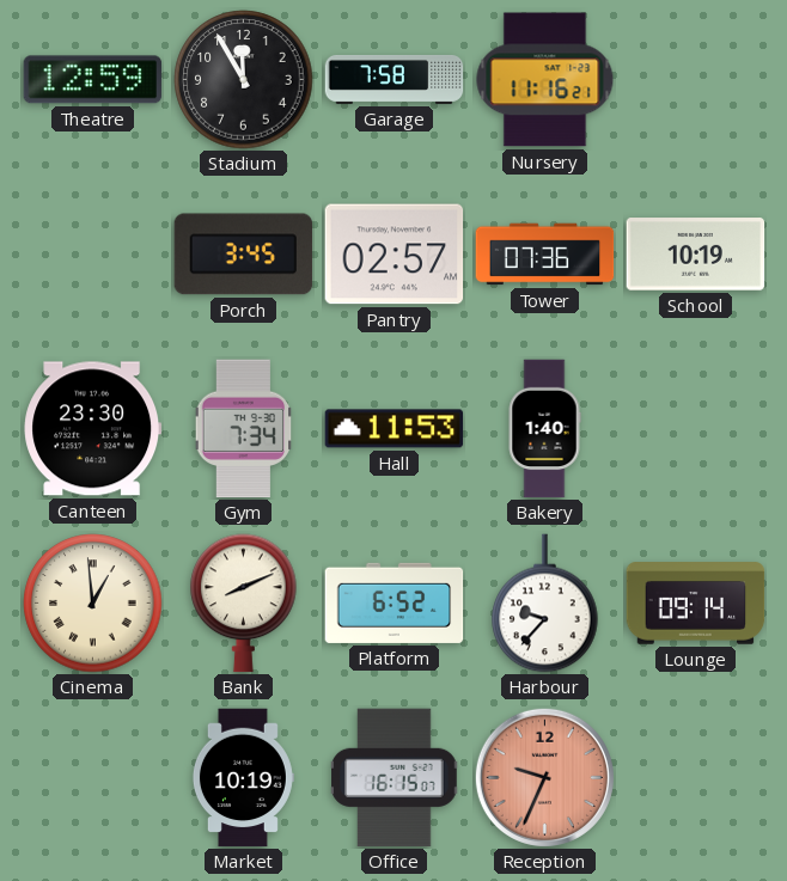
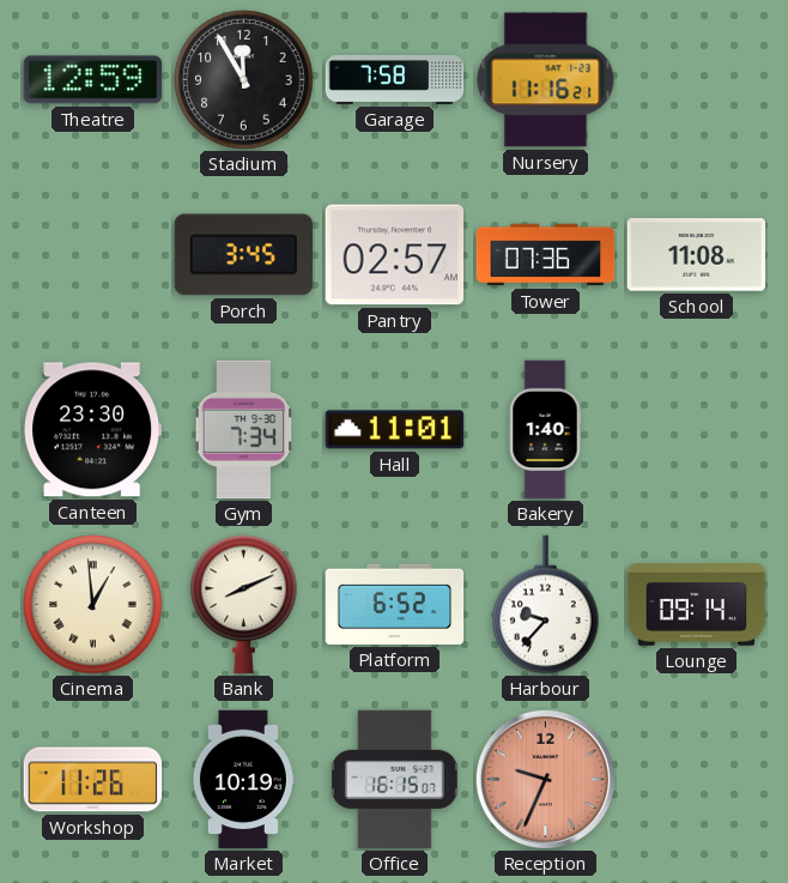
School: 10:19 -> 11:08
Hall: 11:53 -> 11:01
Workshop: none -> 11:26
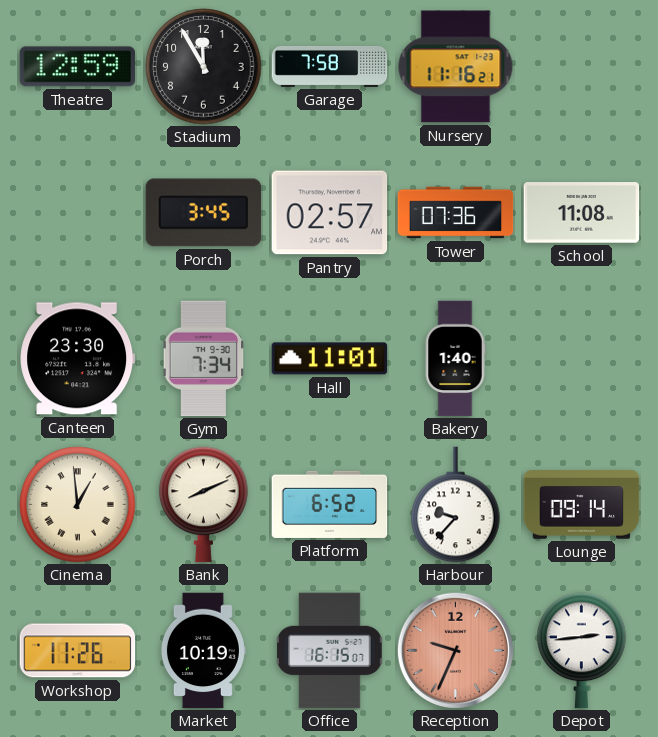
Depot: none -> 2:44
